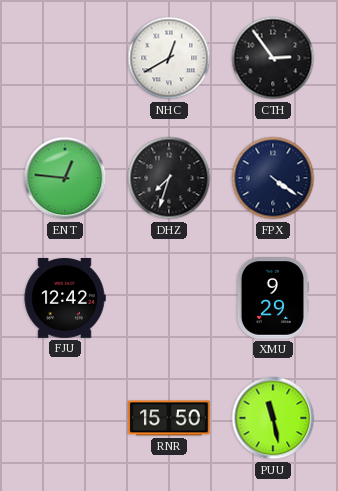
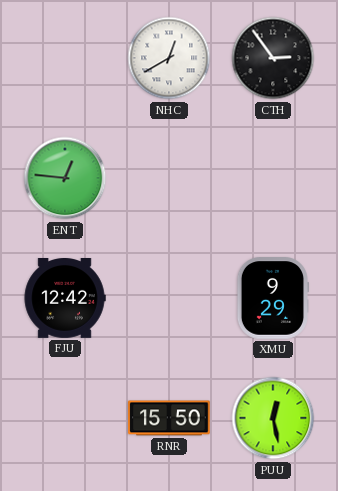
DHZ: 7:33 -> none
FPX: 4:21 -> none
PUU: 11:28 -> 12:28
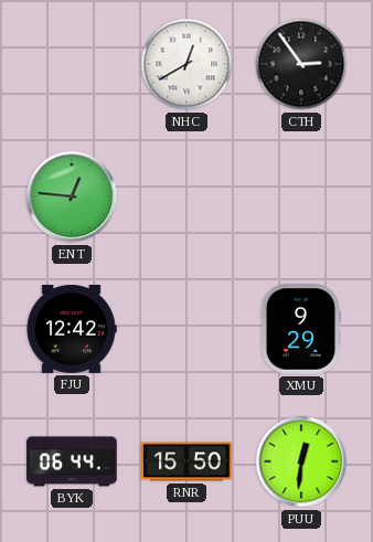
BYK: none -> 06:44
PUU: 12:28 -> 12:31
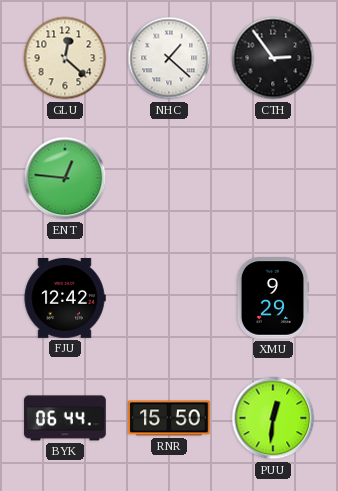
GLU: none -> 12:22
NHC: 12:40 -> 1:22
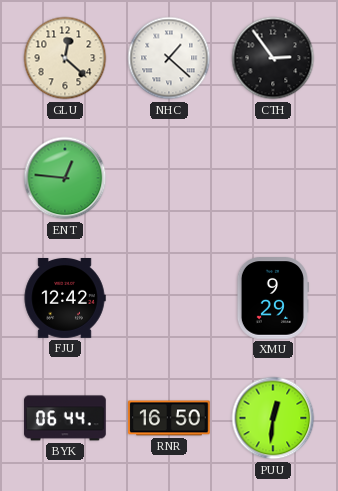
RNR: 15:50 -> 16:50
